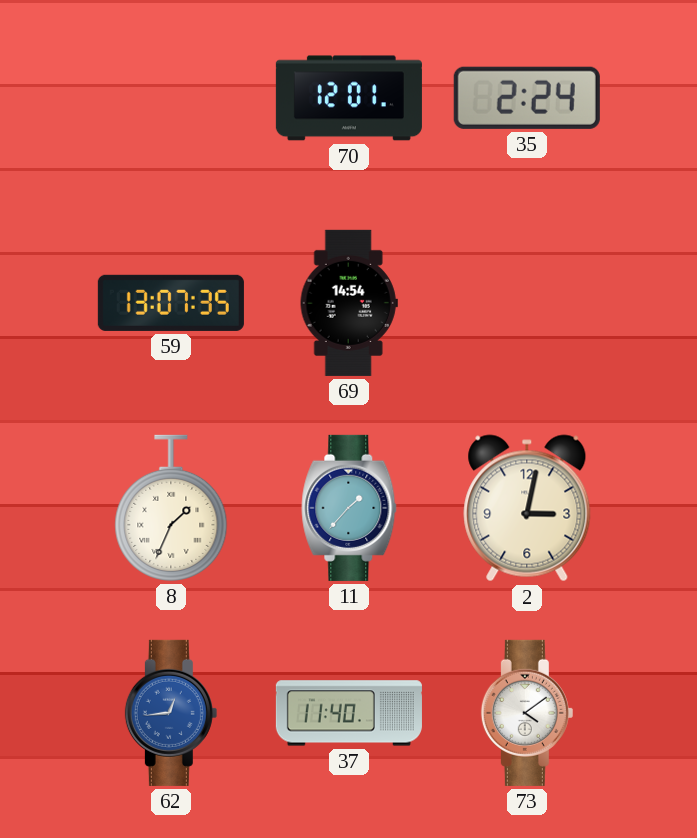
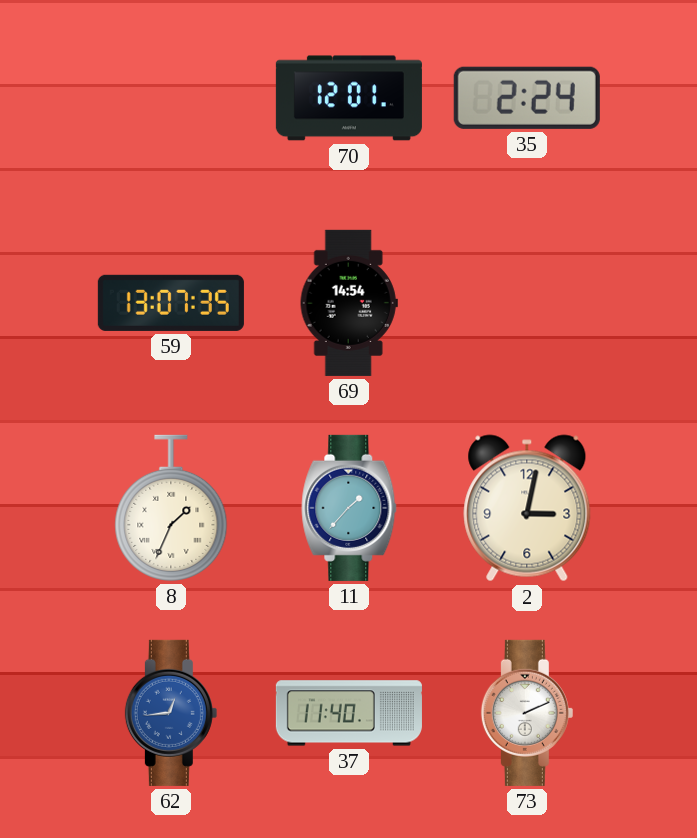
73: 4:09 -> 2:11
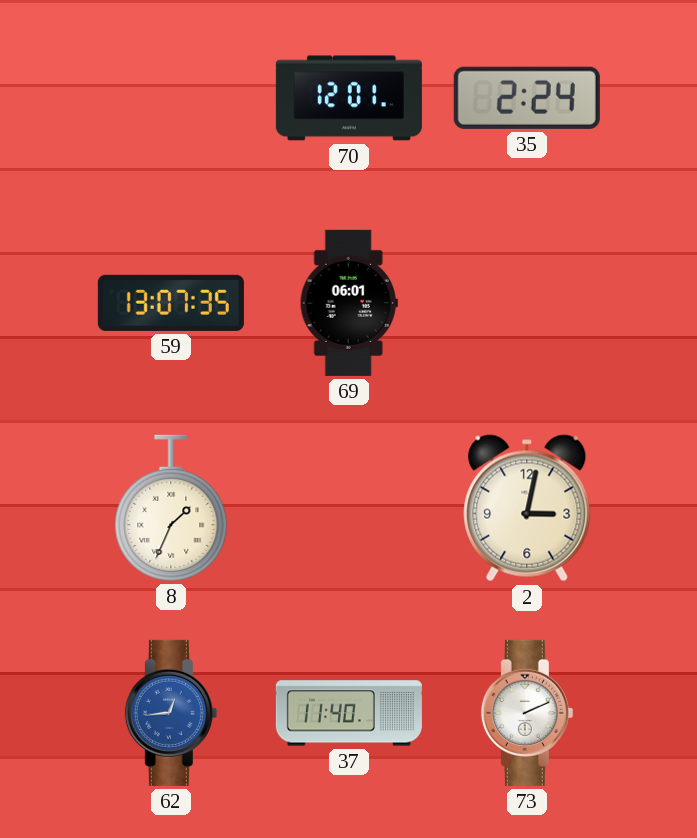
69: 14:54 -> 06:01
11: 1:37 -> none
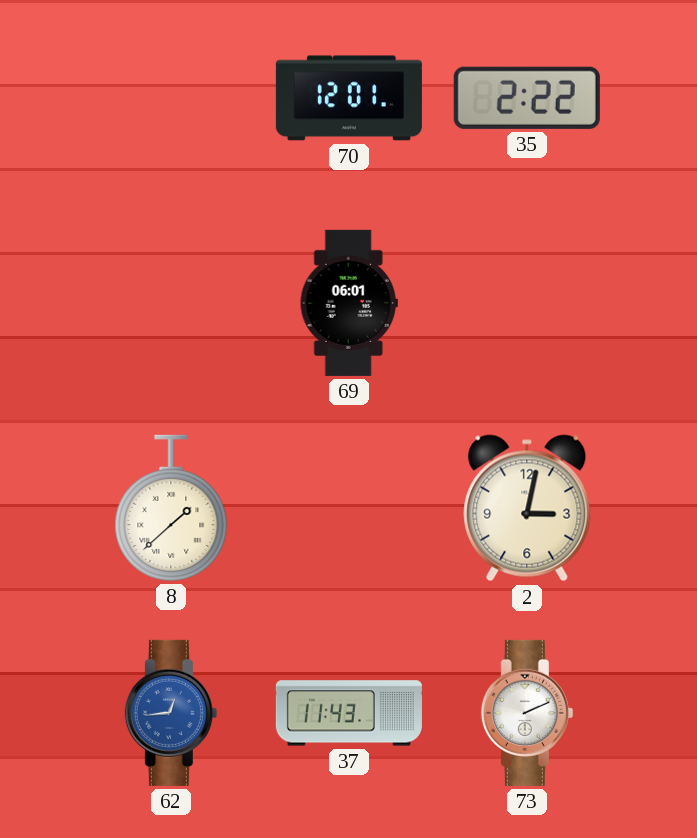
35: 2:24 -> 2:22
59: 13:07 -> none
8: 1:34 -> 1:38
37: 11:40 -> 11:43
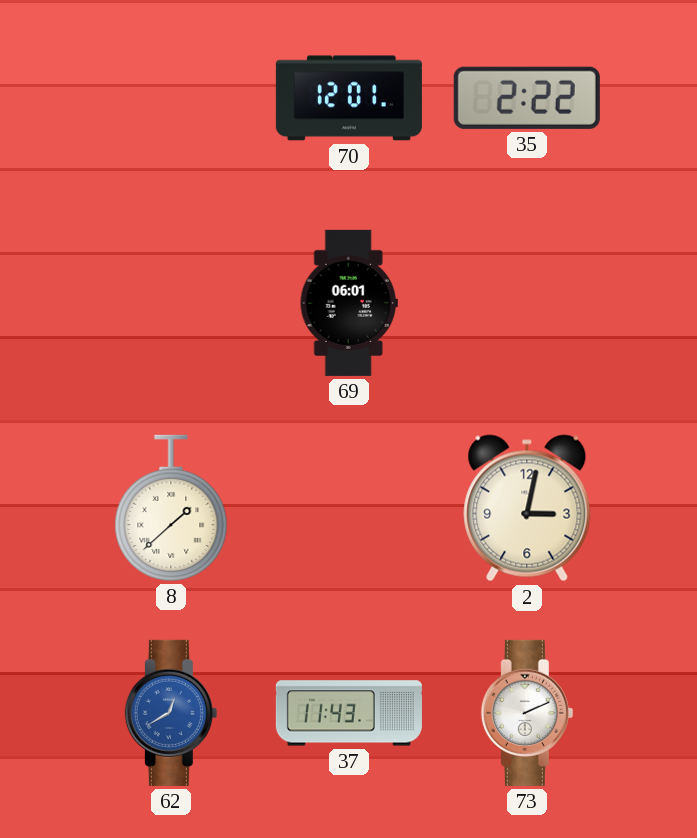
62: 12:44 -> 12:40
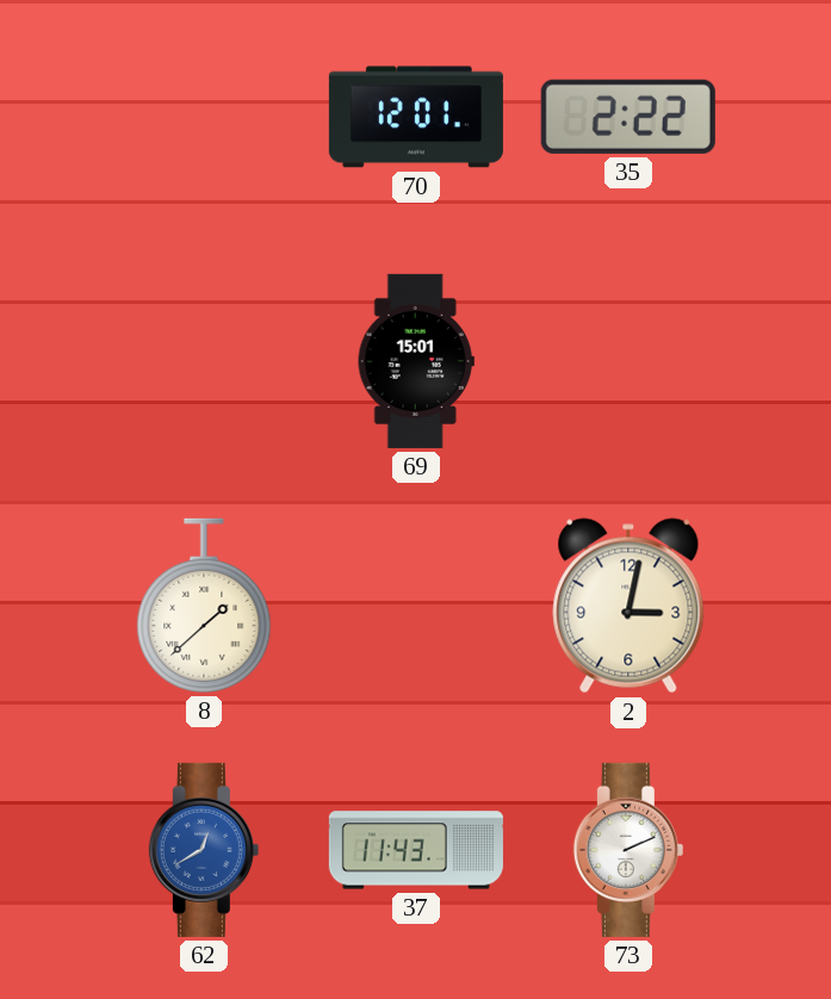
69: 06:01 -> 15:01
